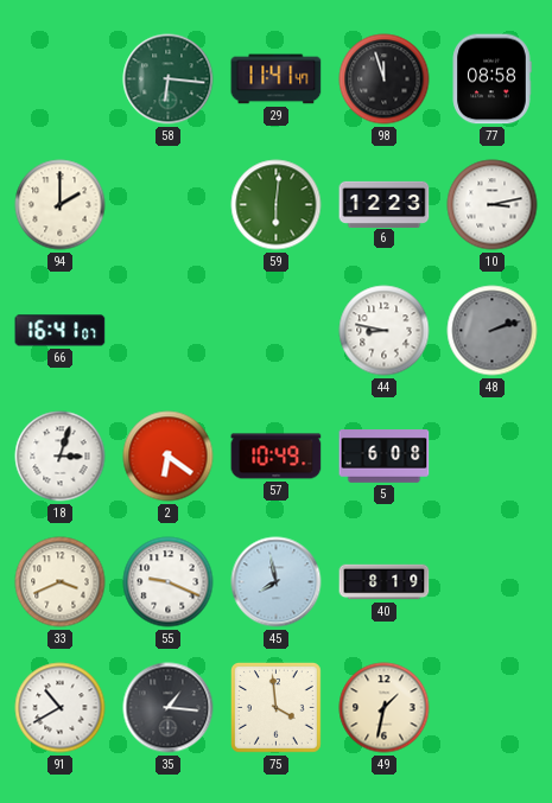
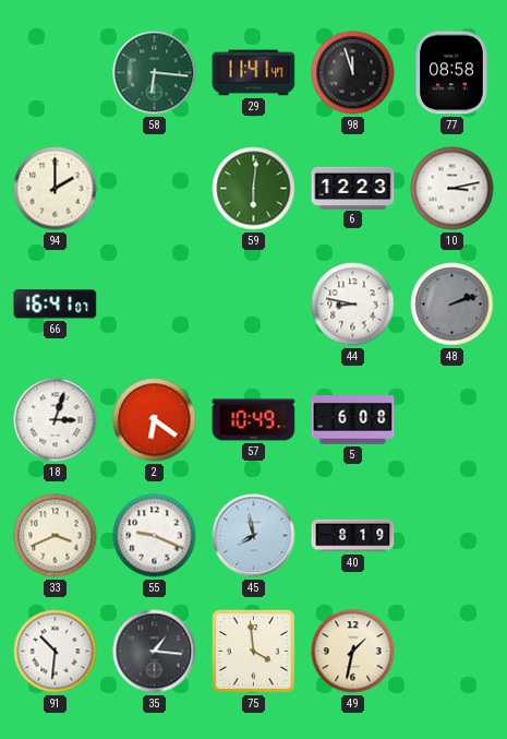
91: 10:40 -> 10:31
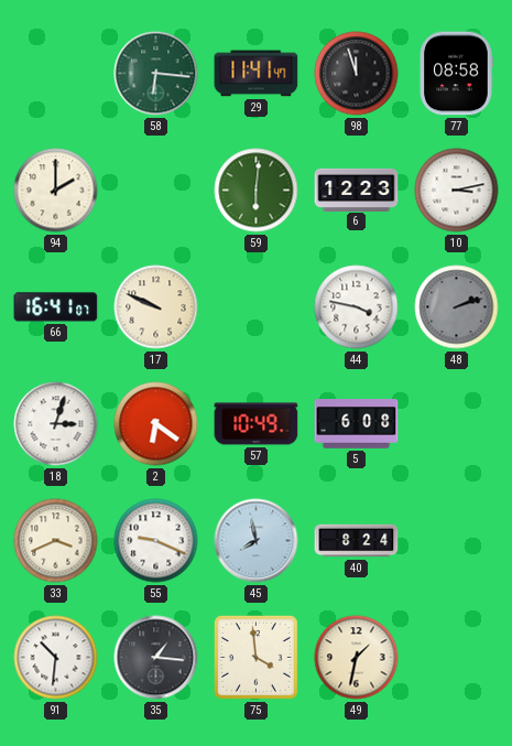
17: none -> 9:49
44: 8:47 -> 3:47
40: 8:19 -> 8:24
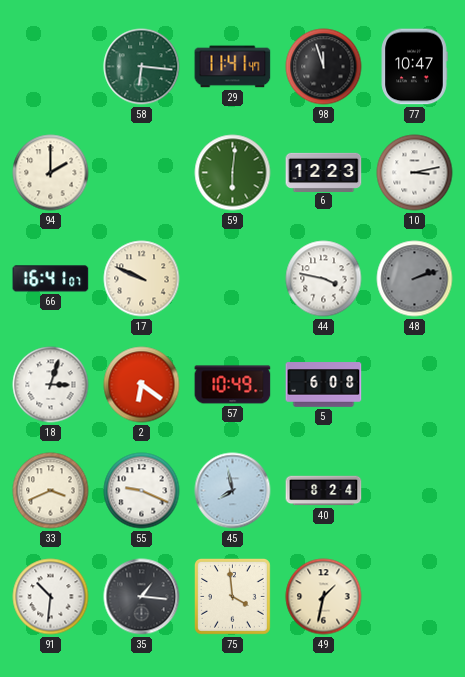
77: 08:58 -> 10:47
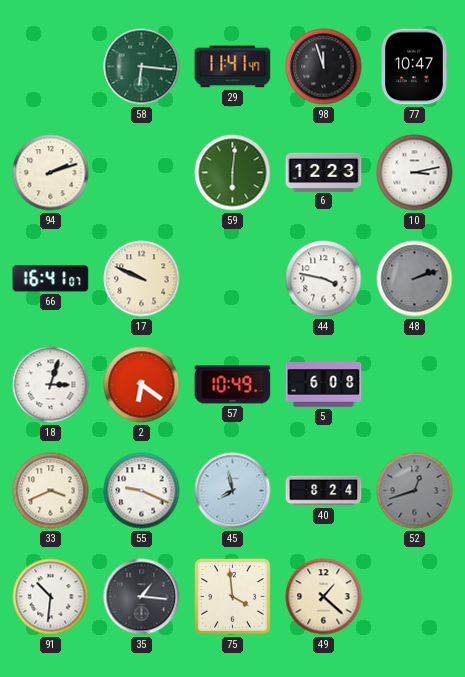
94: 2:00 -> 2:12
52: none -> 12:42
49: 1:32 -> 1:22
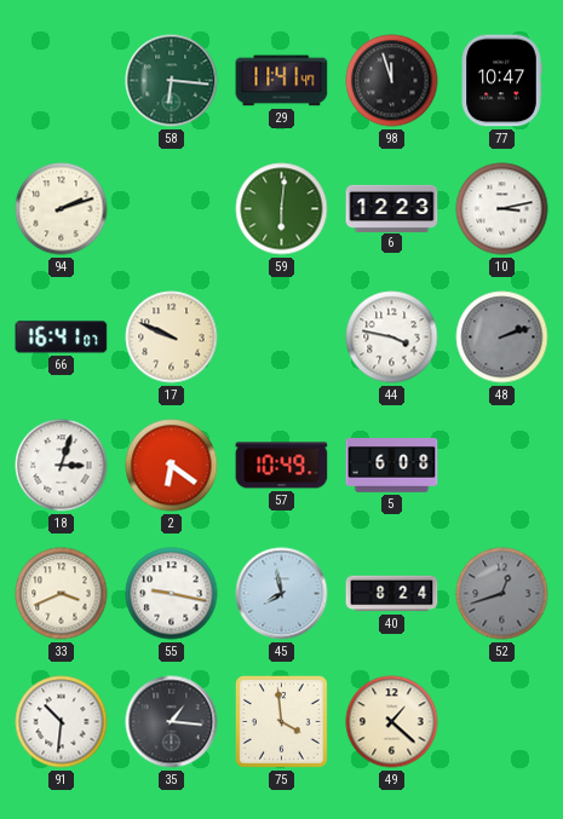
55: 9:19 -> 9:17
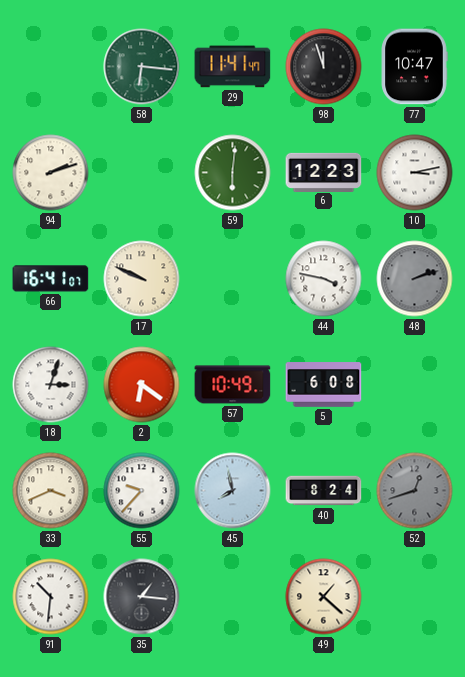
55: 9:17 -> 9:37
75: 3:59 -> none
